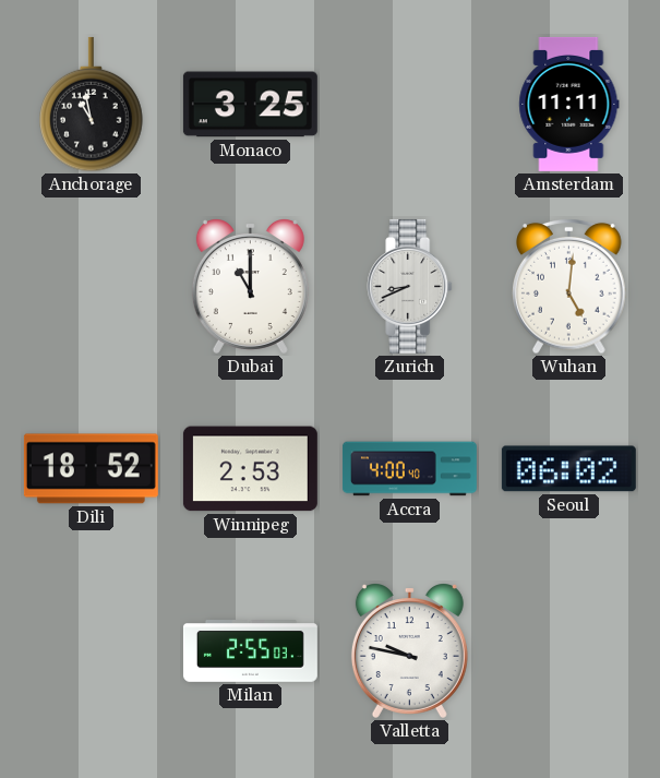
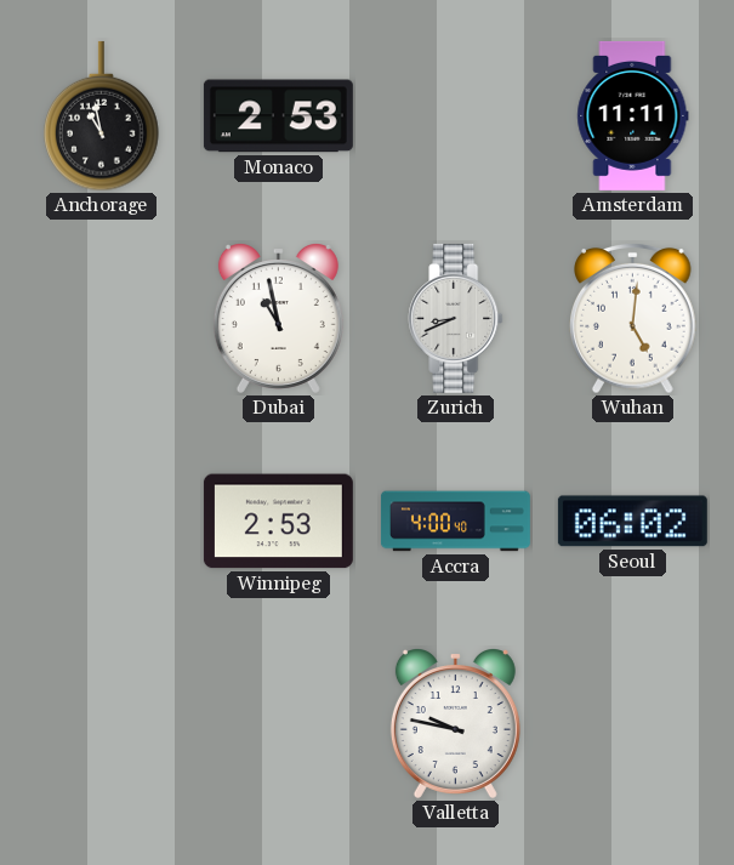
Monaco: 3:25 -> 2:53
Dubai: 11:00 -> 10:58
Dili: 18:52 -> none
Milan: 2:55 -> none
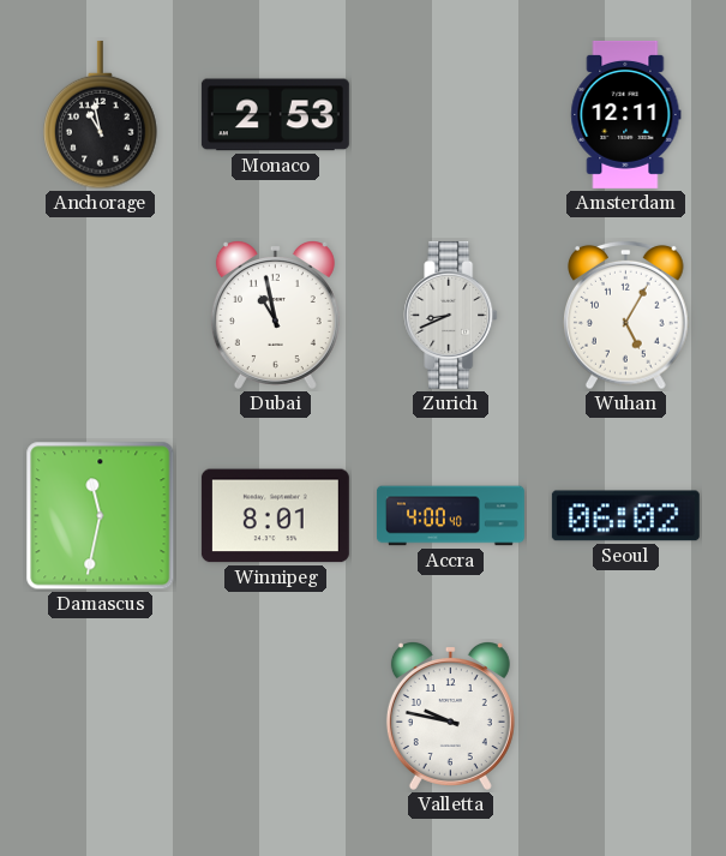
Amsterdam: 11:11 -> 12:11
Wuhan: 5:01 -> 5:05
Damascus: none -> 11:32
Winnipeg: 2:53 -> 8:01
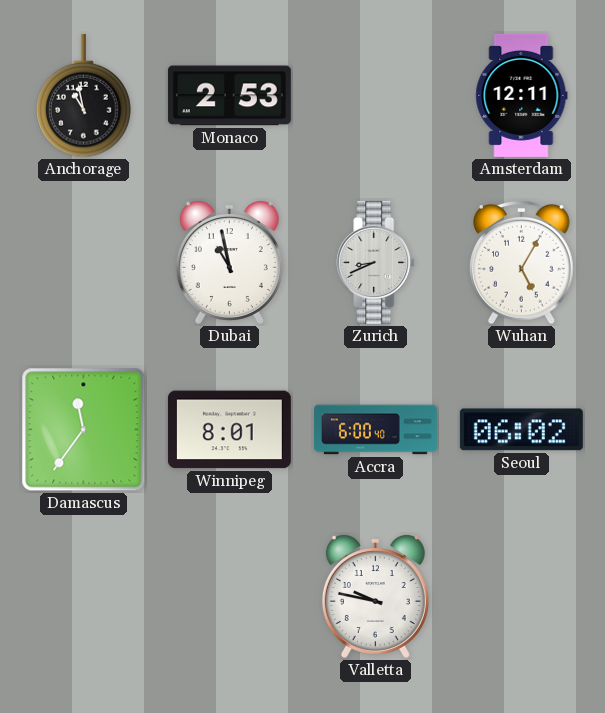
Damascus: 11:32 -> 11:36
Accra: 4:00 -> 6:00
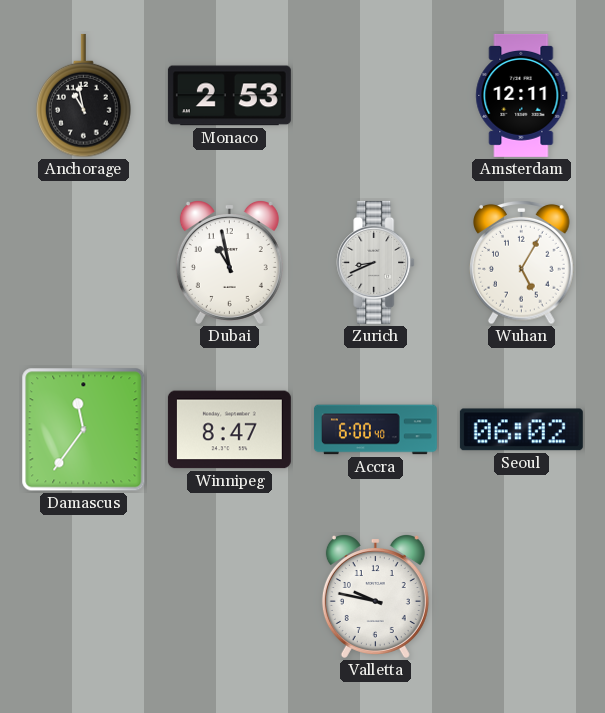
Winnipeg: 8:01 -> 8:47
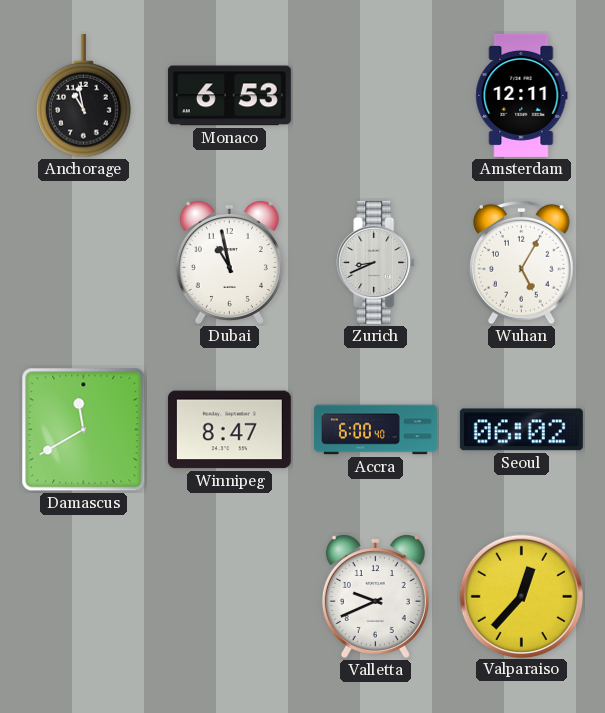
Monaco: 2:53 -> 6:53
Damascus: 11:36 -> 11:40
Valletta: 9:47 -> 9:41
Valparaiso: none -> 12:37
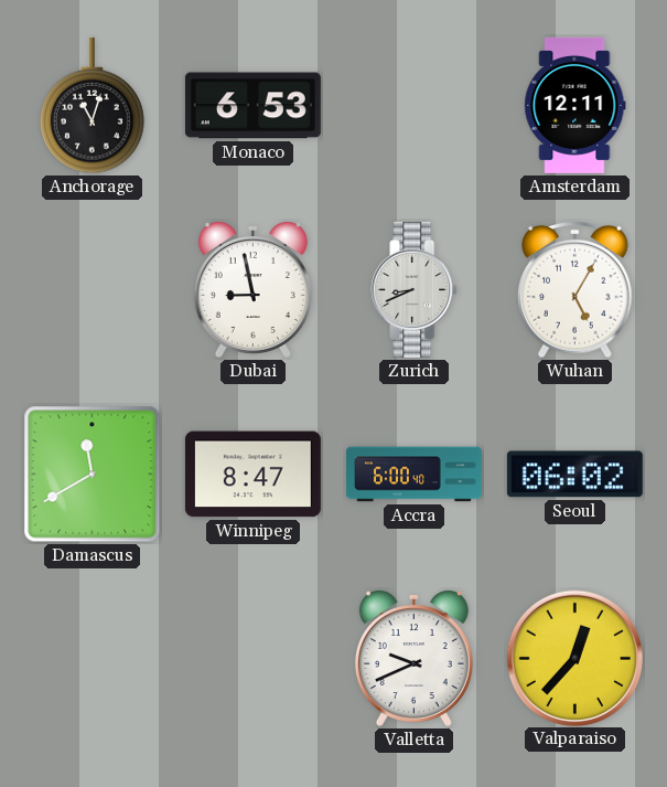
Anchorage: 10:58 -> 11:03
Dubai: 10:58 -> 8:58
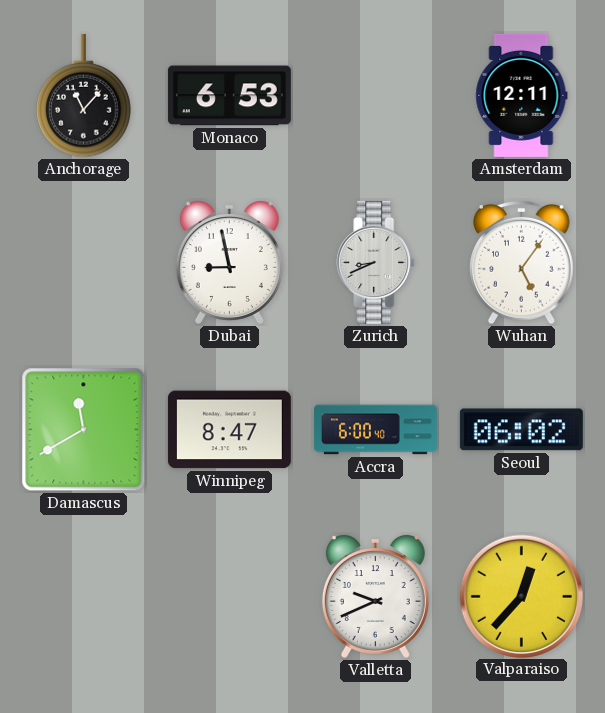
Anchorage: 11:03 -> 11:07
Wuhan: 5:05 -> 5:06
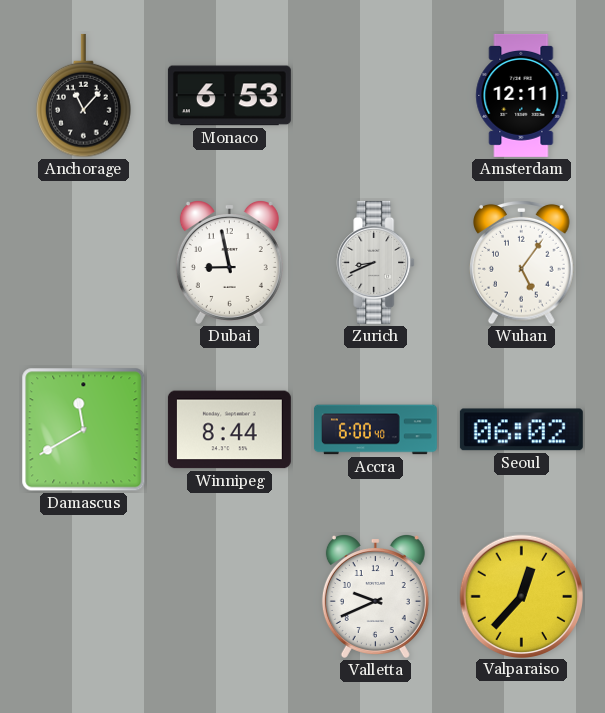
Winnipeg: 8:47 -> 8:44
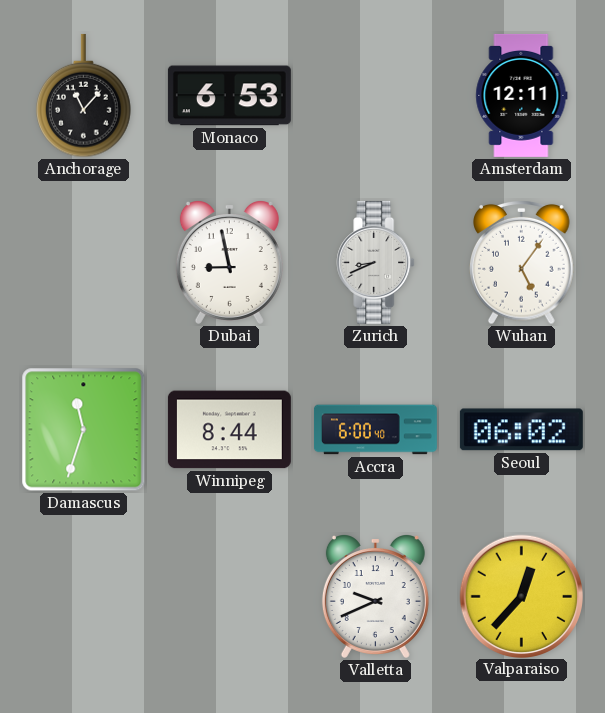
Damascus: 11:40 -> 11:33
